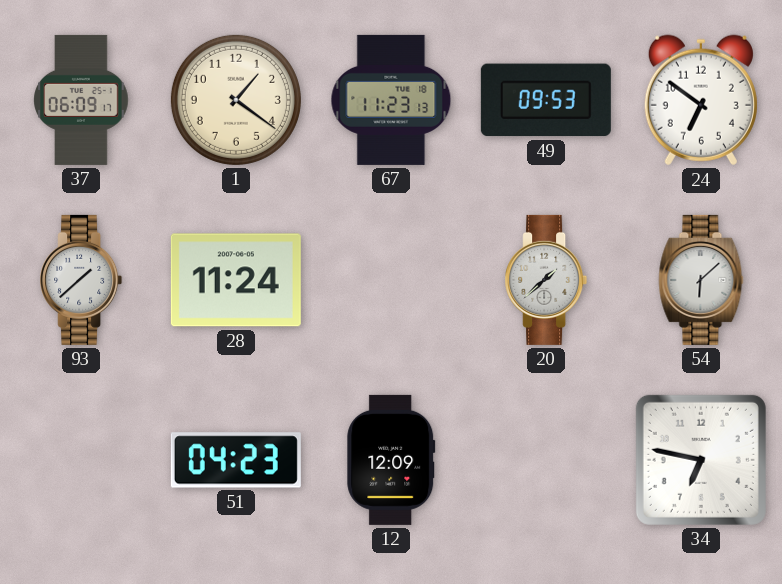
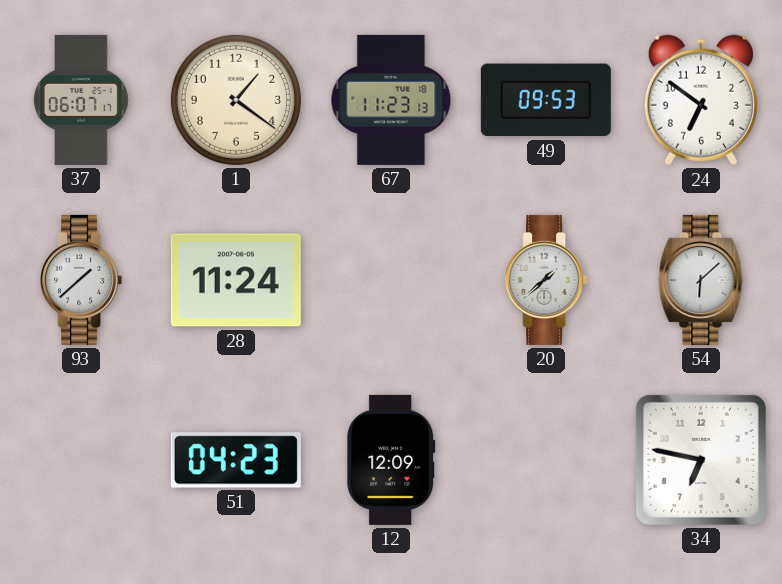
37: 06:09 -> 06:07
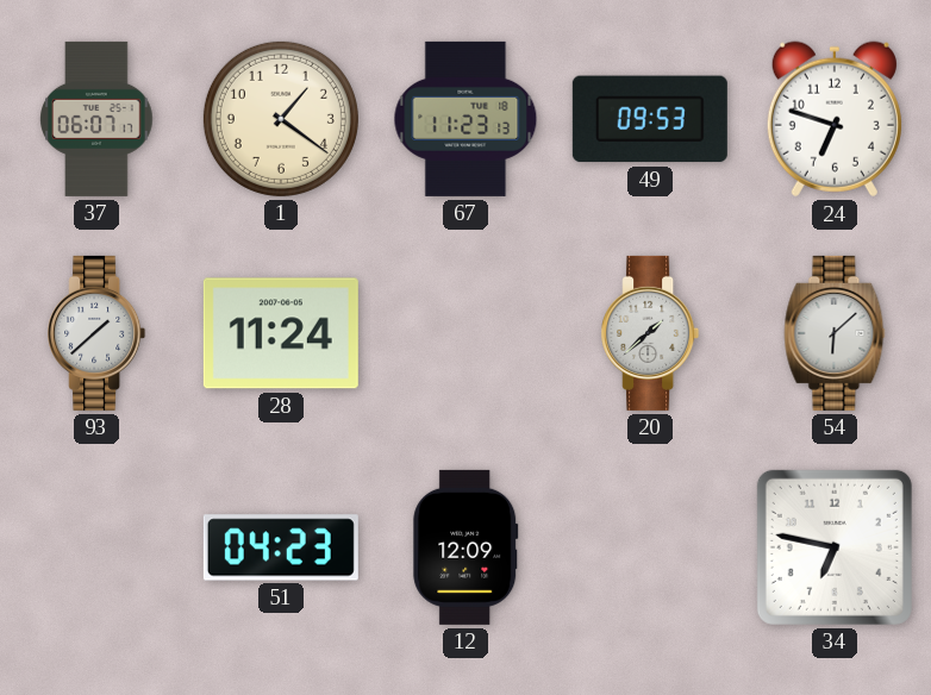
24: 6:51 -> 6:48
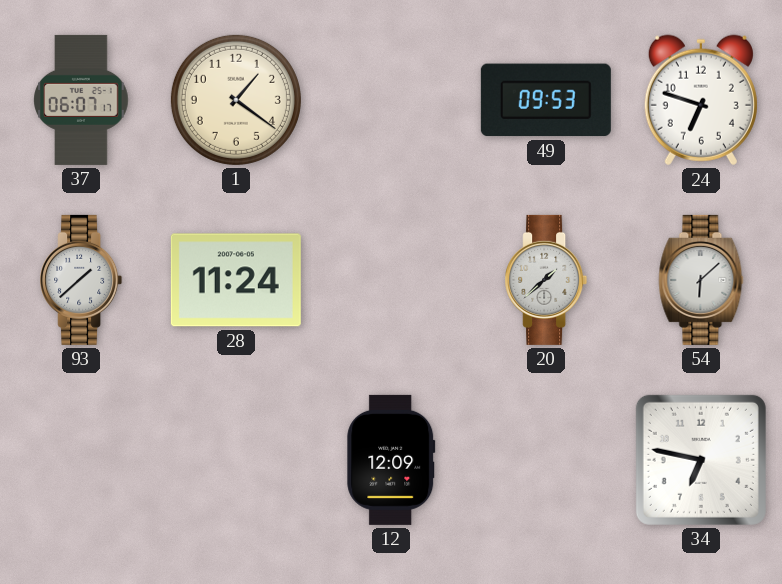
67: 11:23 -> none
51: 04:23 -> none
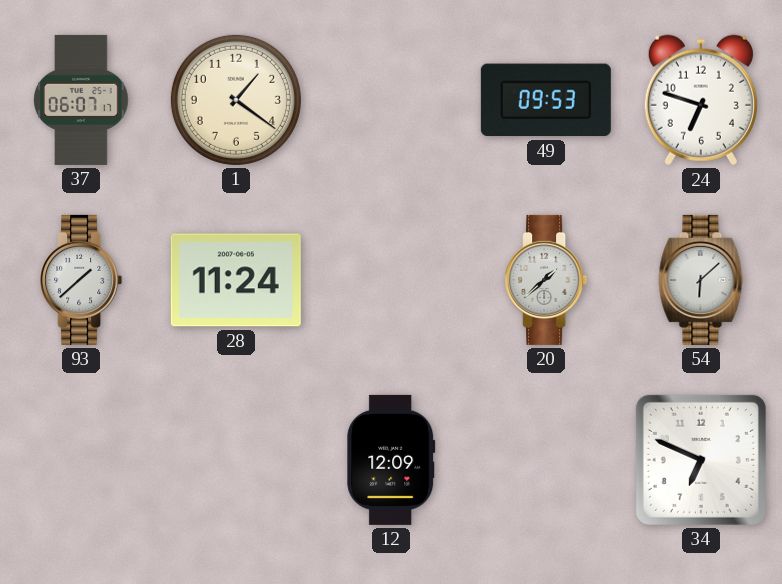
34: 6:47 -> 6:49
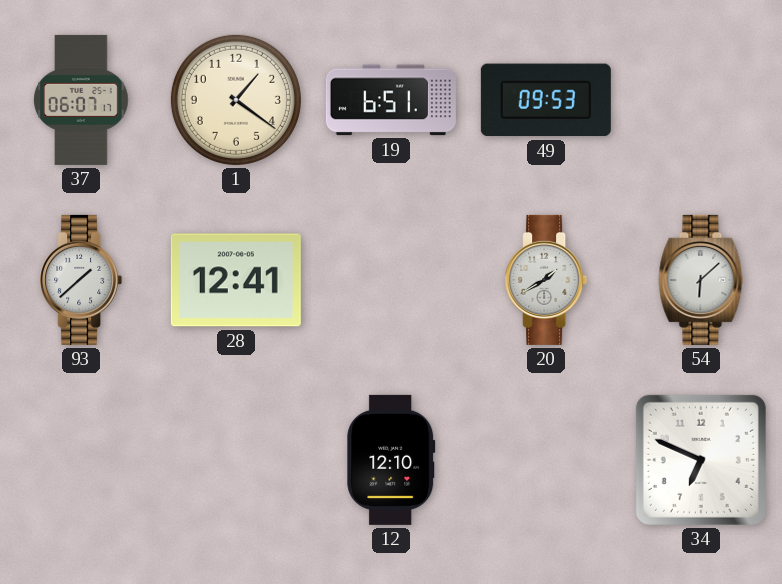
19: none -> 6:51
24: 6:48 -> none
28: 11:24 -> 12:41
20: 1:38 -> 1:40
12: 12:09 -> 12:10
